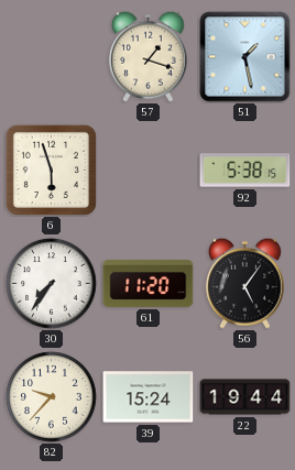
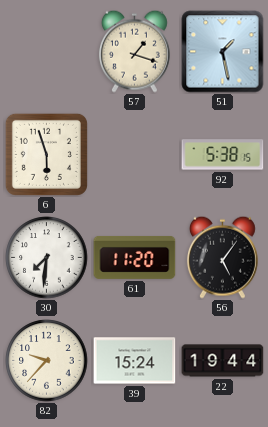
30: 7:36 -> 7:31
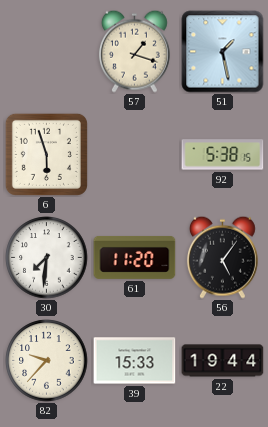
39: 15:24 -> 15:33
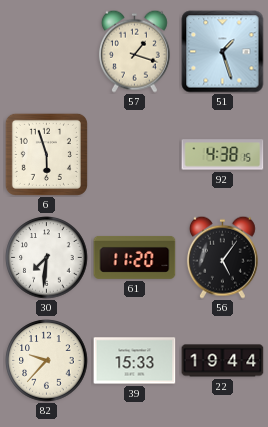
51: 1:28 -> 1:27
92: 5:38 -> 4:38
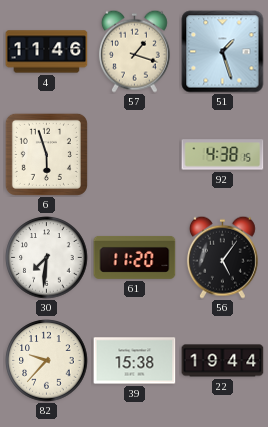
4: none -> 11:46
39: 15:33 -> 15:38
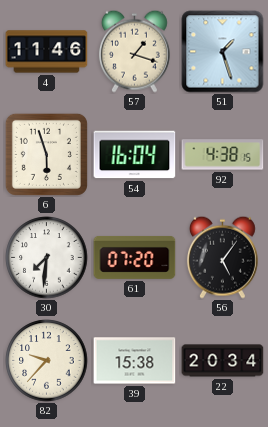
54: none -> 16:04
61: 11:20 -> 07:20
22: 19:44 -> 20:34
